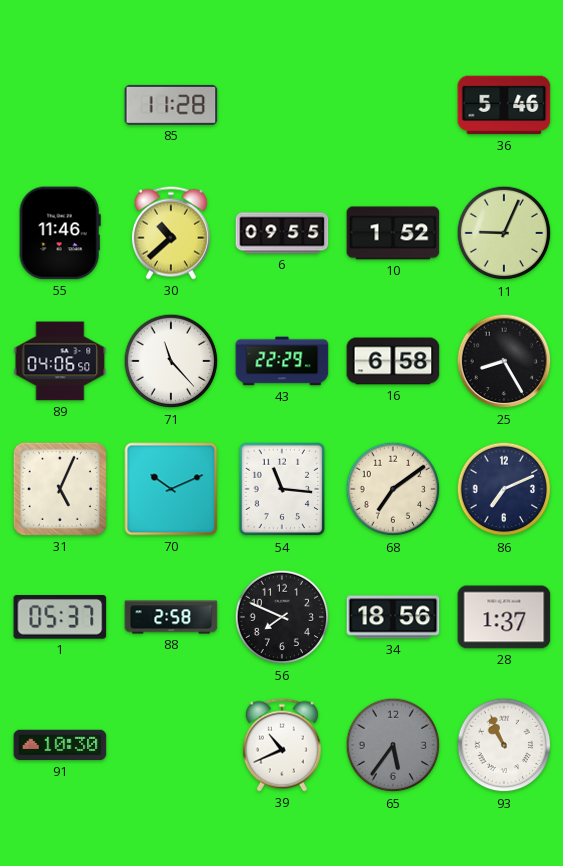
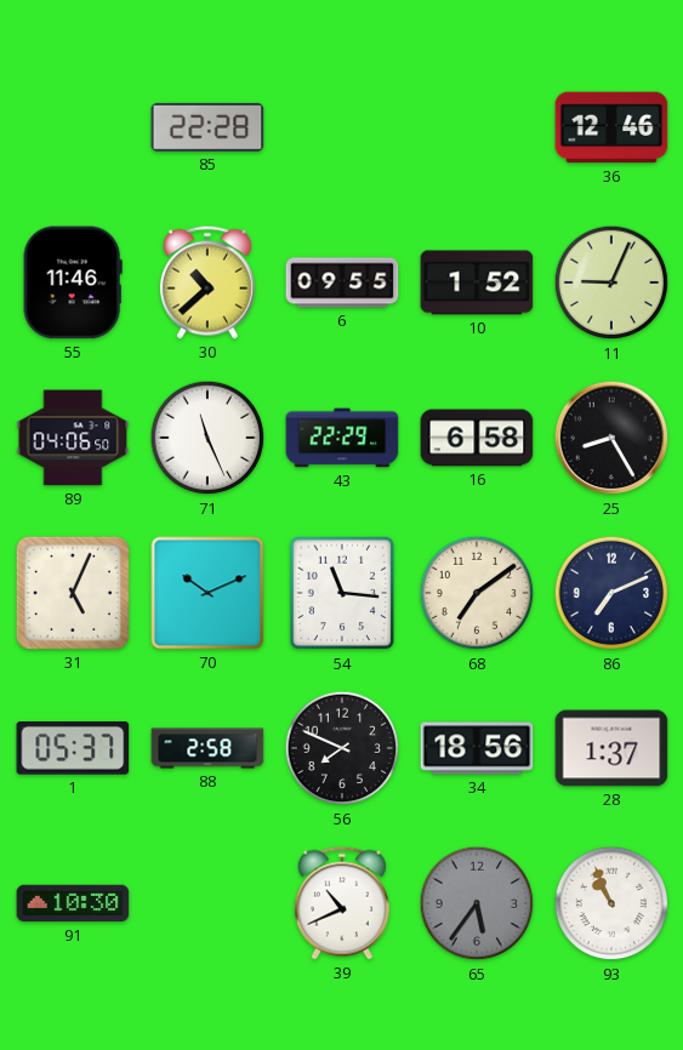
85: 11:28 -> 22:28
36: 5:46 -> 12:46
71: 11:23 -> 11:26
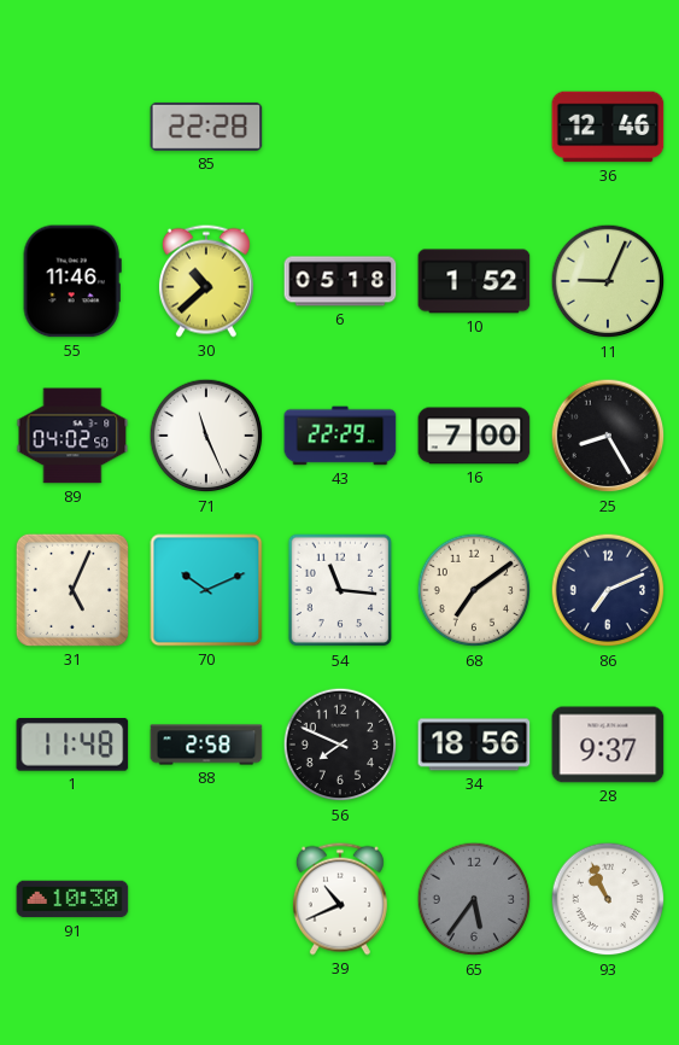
6: 09:55 -> 05:18
89: 04:06 -> 04:02
16: 6:58 -> 7:00
1: 05:37 -> 11:48
28: 1:37 -> 9:37
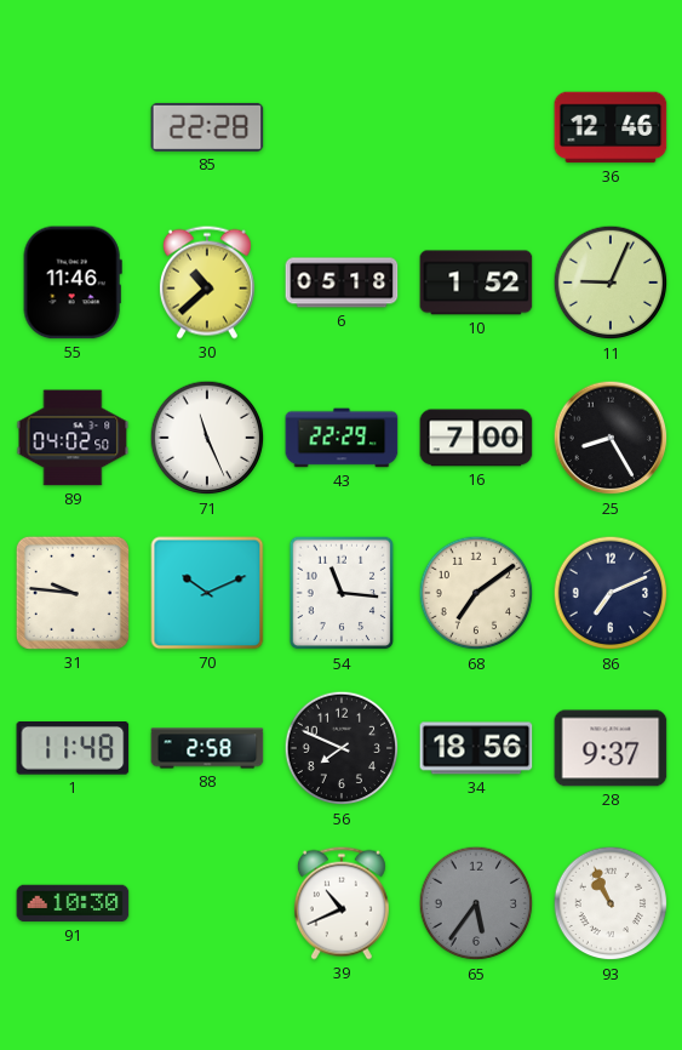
31: 5:04 -> 9:46
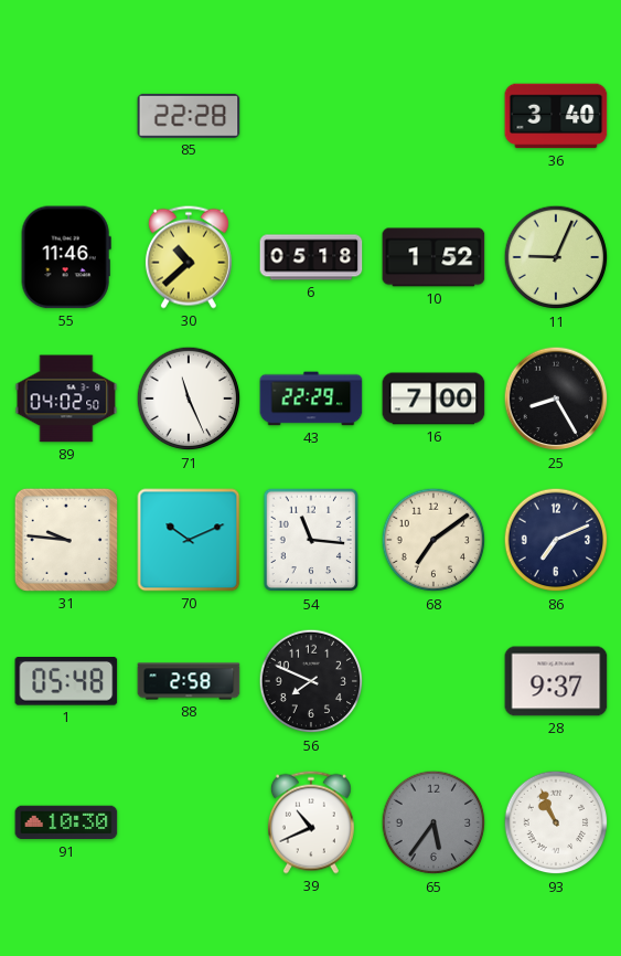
36: 12:46 -> 3:40
1: 11:48 -> 05:48
34: 18:56 -> none
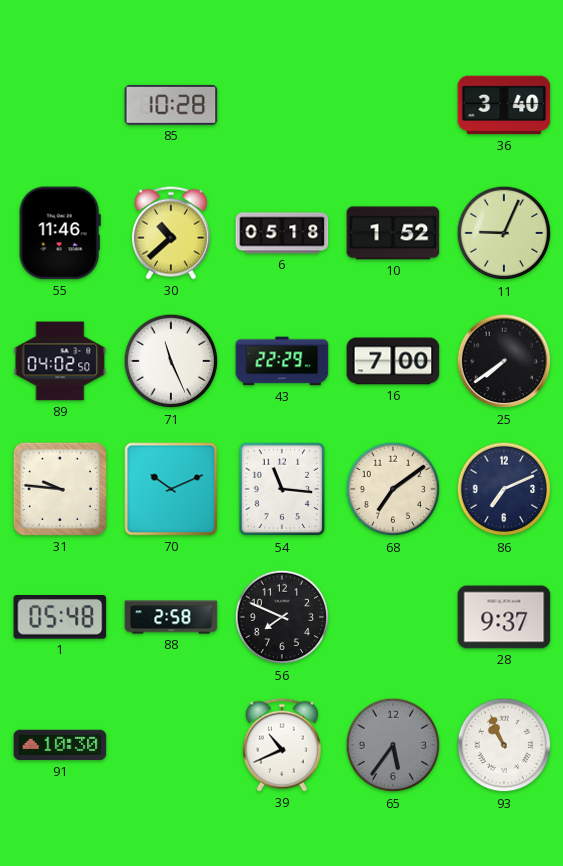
85: 22:28 -> 10:28
25: 8:25 -> 7:39
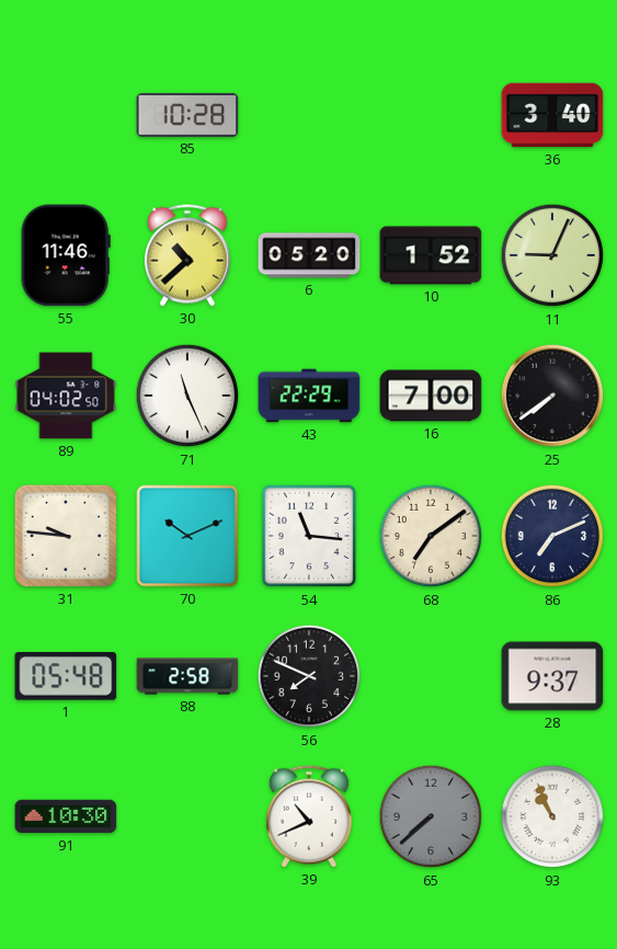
6: 05:18 -> 05:20
65: 5:36 -> 7:38
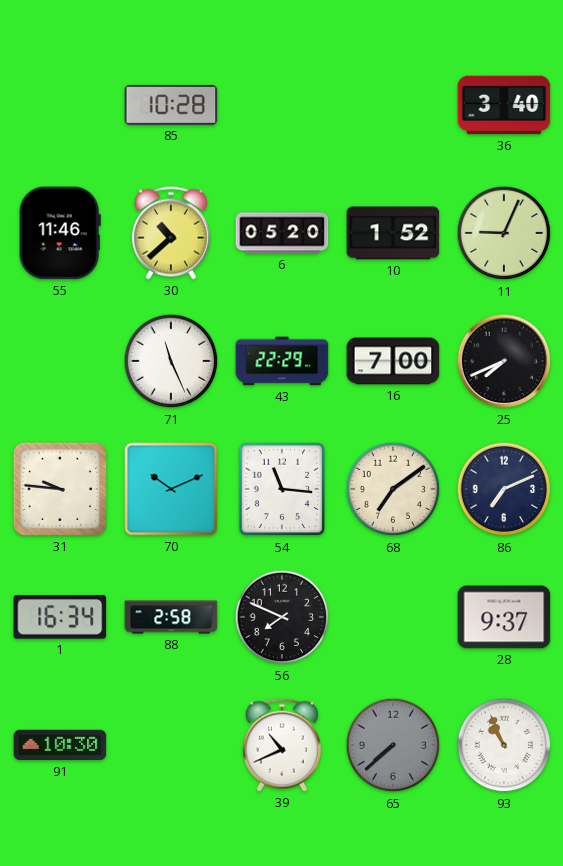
89: 04:02 -> none
25: 7:39 -> 7:41
1: 05:48 -> 16:34
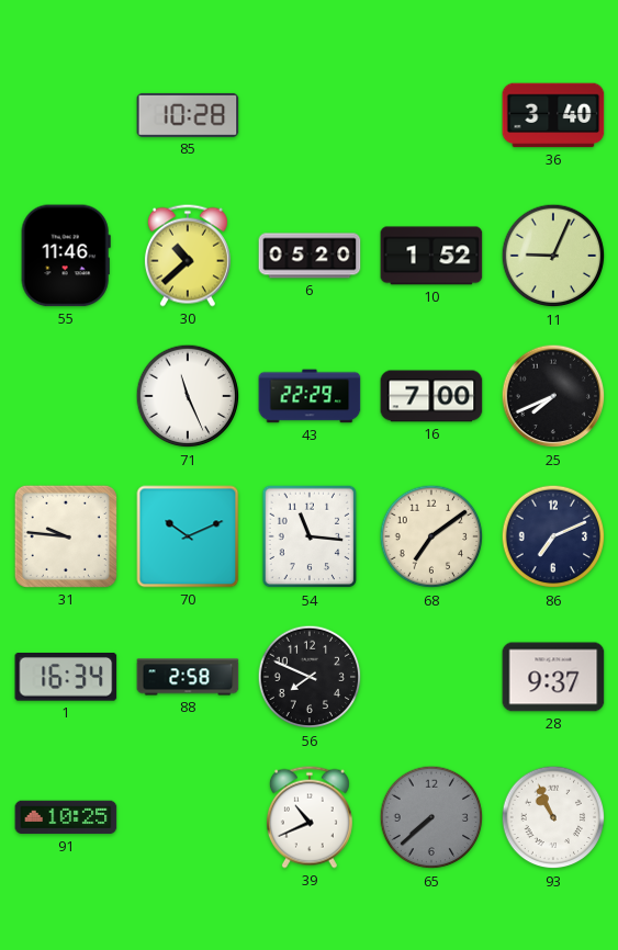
91: 10:30 -> 10:25
